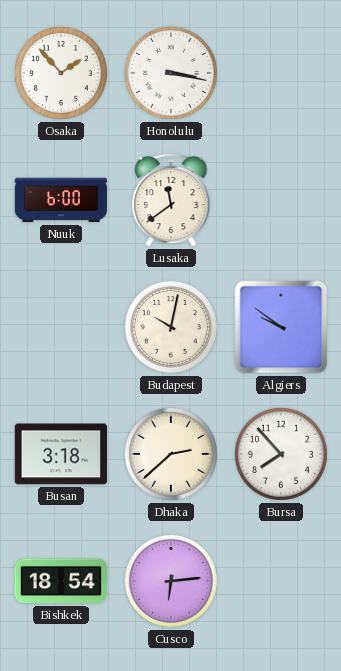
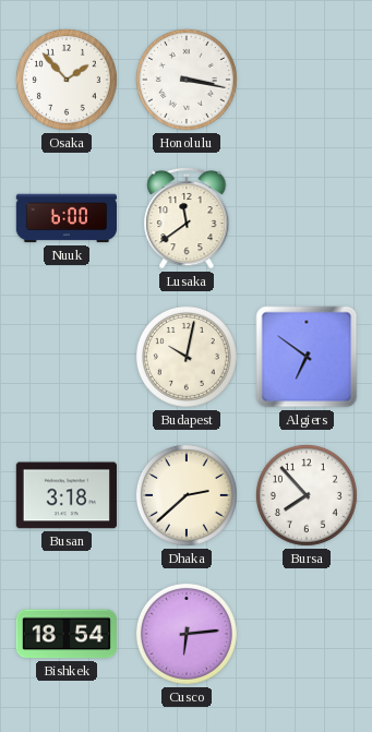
Algiers: 9:51 -> 6:51
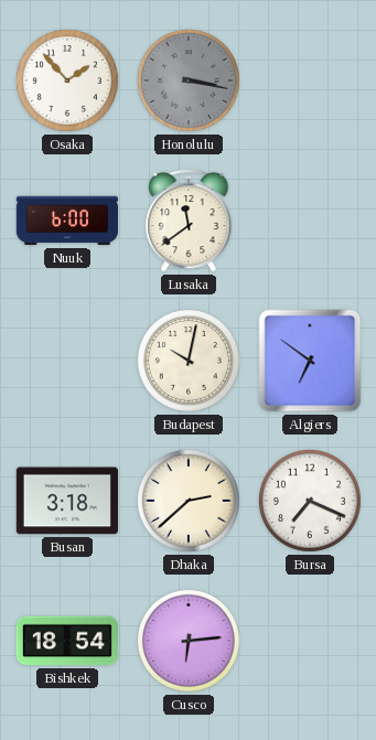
Honolulu dial: white -> grey
Bursa: 7:53 -> 7:19
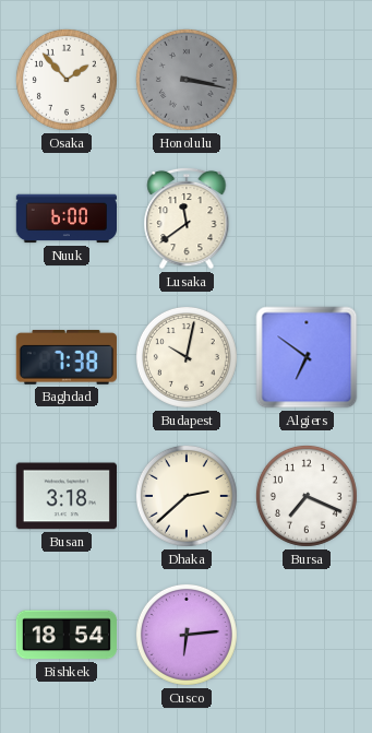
Baghdad: none -> 7:38
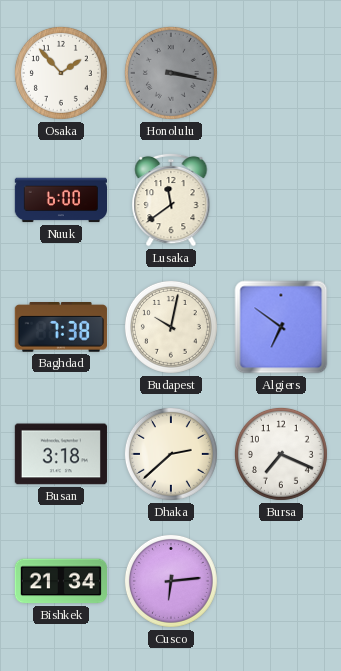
Bishkek: 18:54 -> 21:34
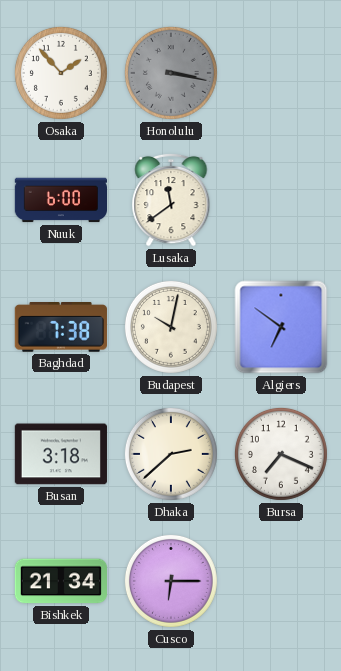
Cusco: 6:14 -> 6:15
